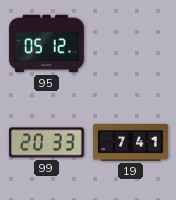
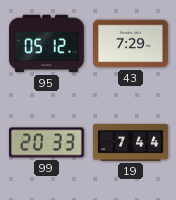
43: none -> 7:29
19: 7:41 -> 7:44
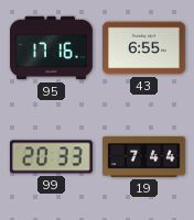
95: 05:12 -> 17:16
43: 7:29 -> 6:55
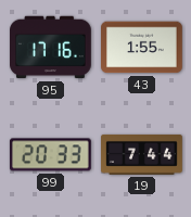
43: 6:55 -> 1:55
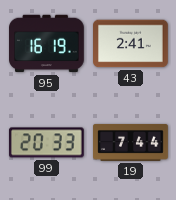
95: 17:16 -> 16:19
43: 1:55 -> 2:41
